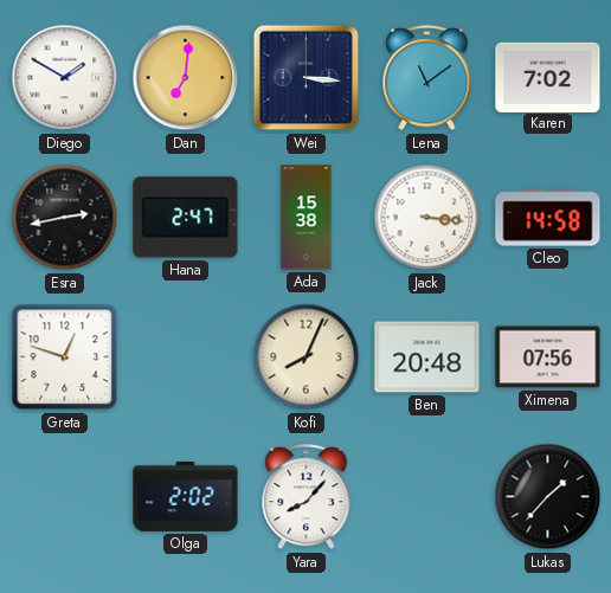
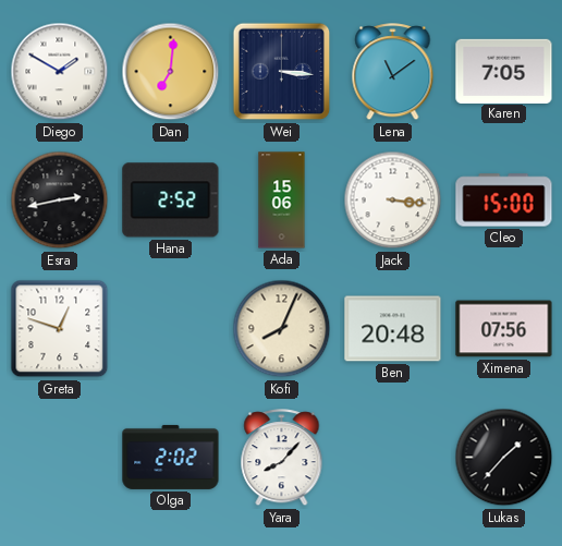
Karen: 7:02 -> 7:05
Hana: 2:47 -> 2:52
Ada: 15:38 -> 15:06
Cleo: 14:58 -> 15:00
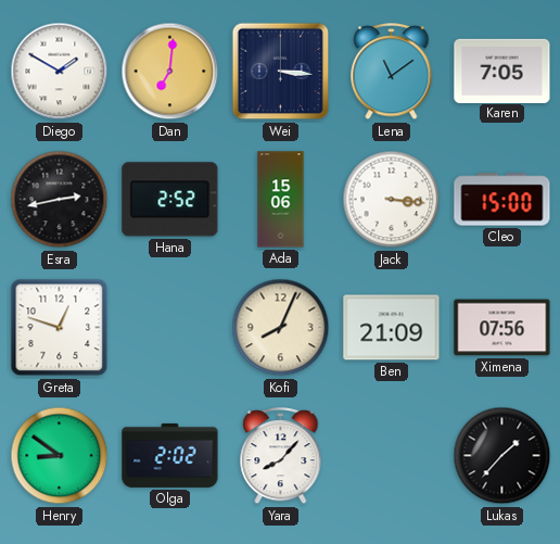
Ben: 20:48 -> 21:09
Henry: none -> 8:51
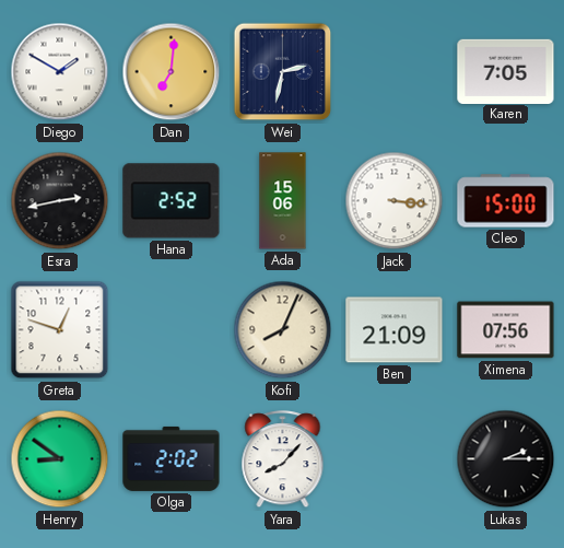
Wei: 3:16 -> 2:32
Lena: 11:09 -> none
Lukas: 1:37 -> 2:15
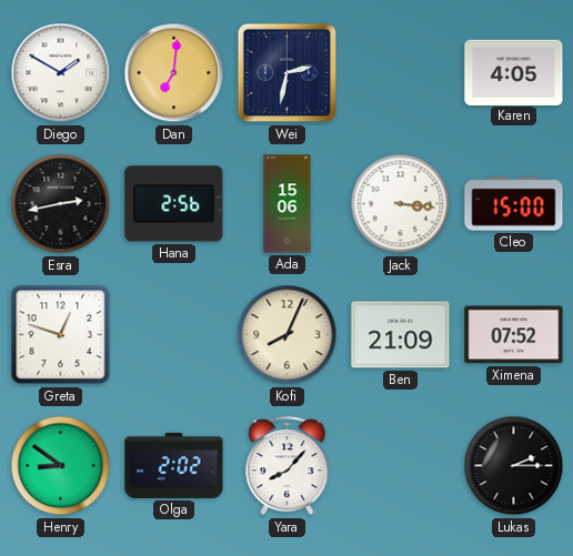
Karen: 7:05 -> 4:05
Hana: 2:52 -> 2:56
Ximena: 07:56 -> 07:52
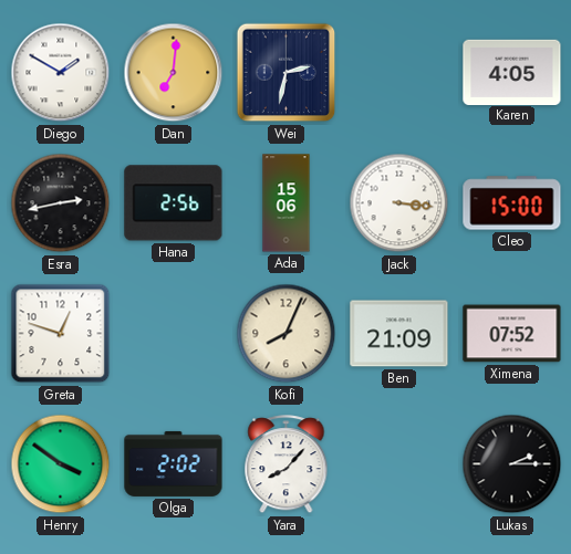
Henry: 8:51 -> 3:51
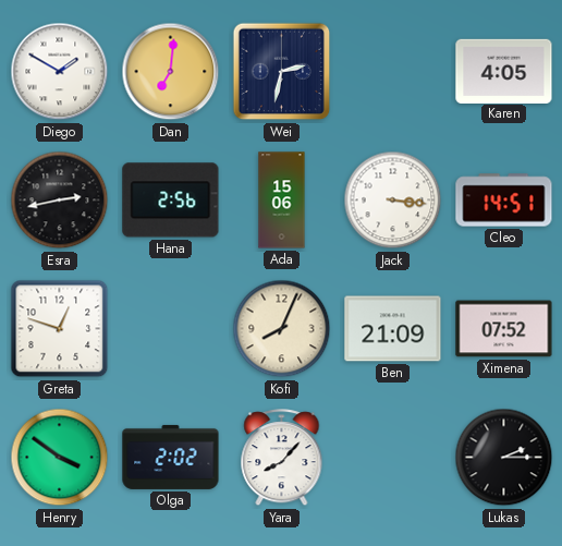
Cleo: 15:00 -> 14:51
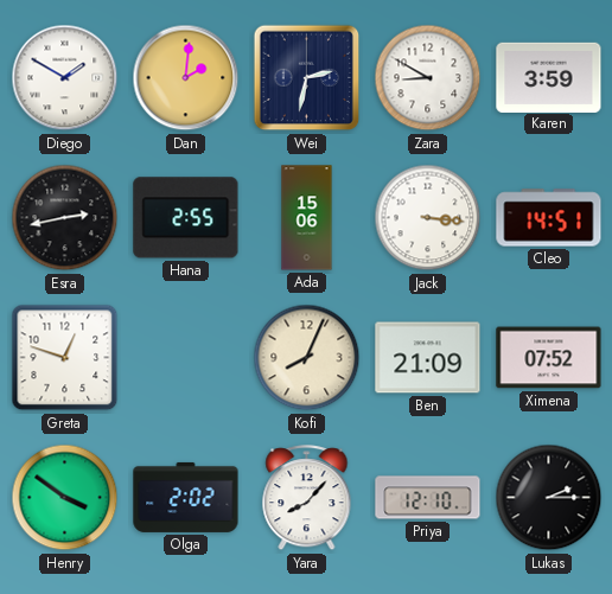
Dan: 7:01 -> 2:01
Zara: none -> 8:50
Karen: 4:05 -> 3:59
Hana: 2:56 -> 2:55
Priya: none -> 12:10
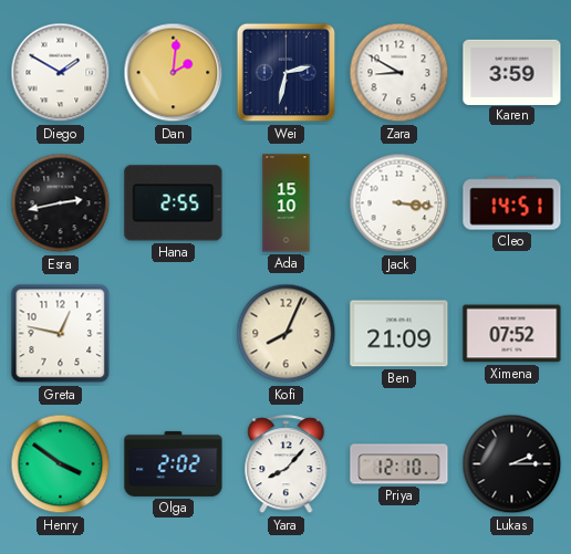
Ada: 15:06 -> 15:10
Greta: 12:48 -> 12:47
